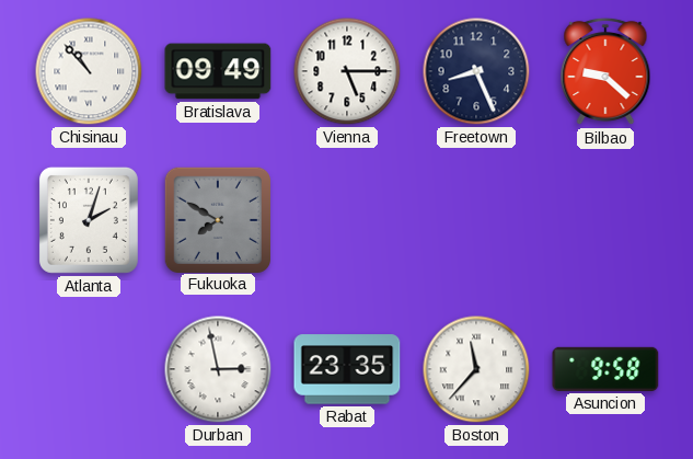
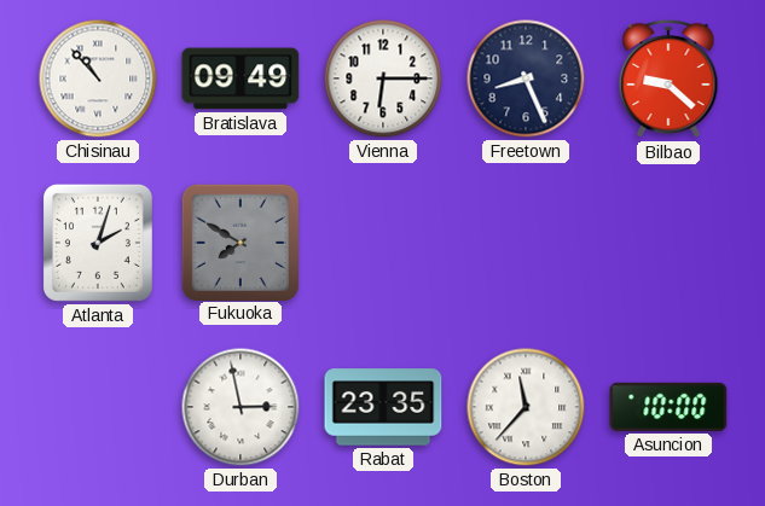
Vienna: 5:15 -> 6:15
Asuncion: 9:58 -> 10:00
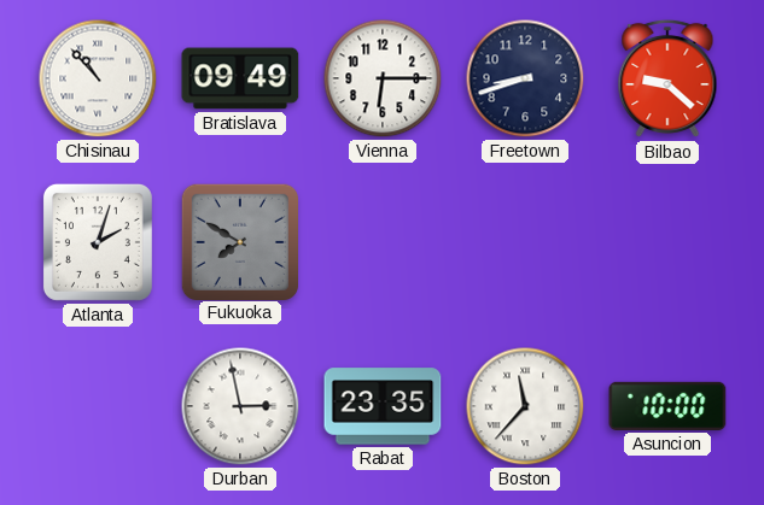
Freetown: 8:26 -> 8:42
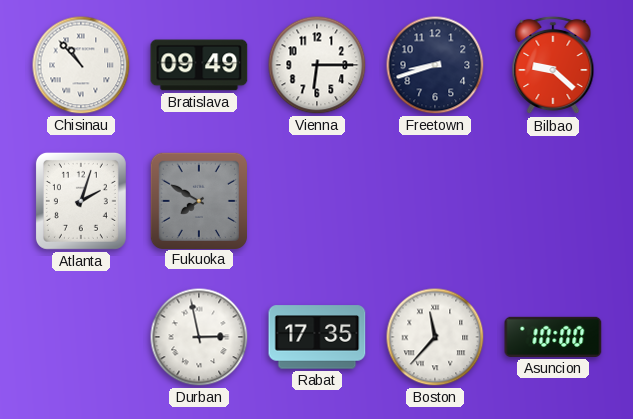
Rabat: 23:35 -> 17:35
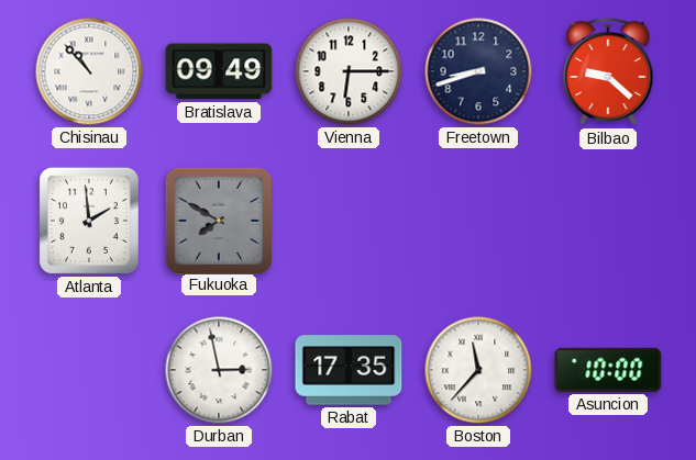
Atlanta: 2:03 -> 1:59
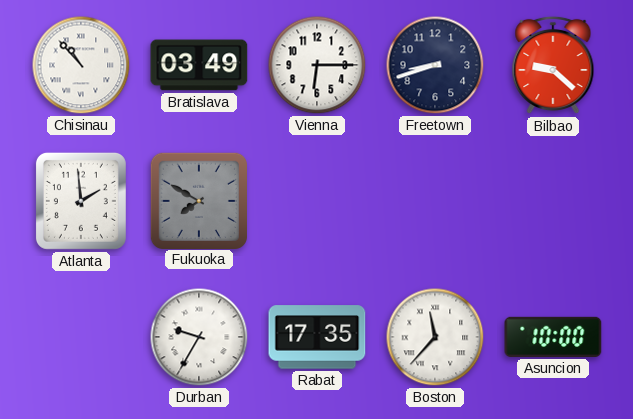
Bratislava: 09:49 -> 03:49
Durban: 2:58 -> 9:35
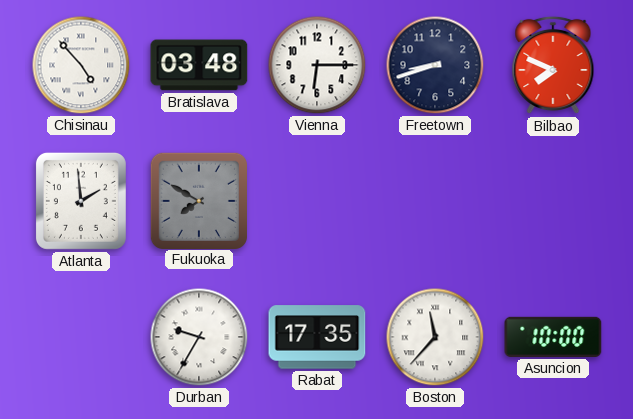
Chisinau: 10:53 -> 4:53
Bratislava: 03:49 -> 03:48
Bilbao: 9:22 -> 7:49
